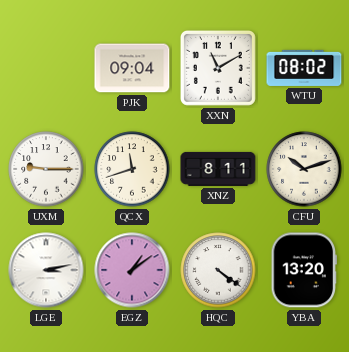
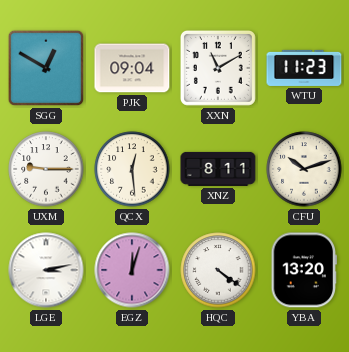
SGG: none -> 12:50
WTU: 08:02 -> 11:23
QCX: 11:42 -> 12:29
EGZ: 1:09 -> 12:03
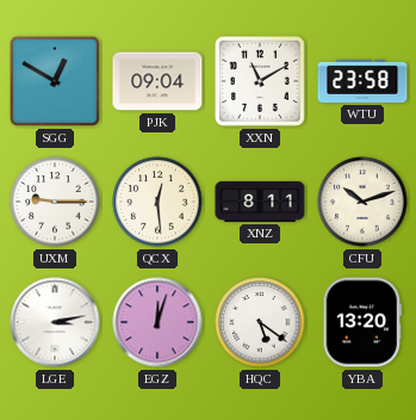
WTU: 11:23 -> 23:58
HQC: 4:21 -> 5:21
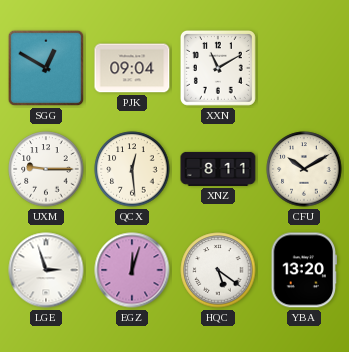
WTU: 23:58 -> none
CFU: 10:12 -> 10:10
LGE: 3:13 -> 2:57
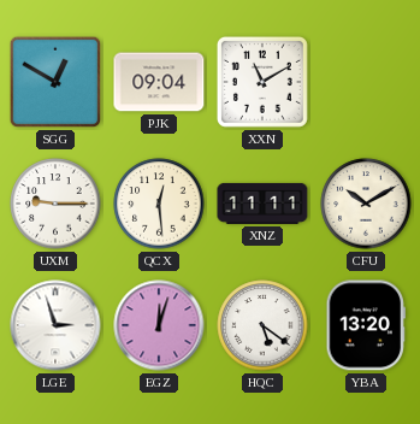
XNZ: 8:11 -> 11:11
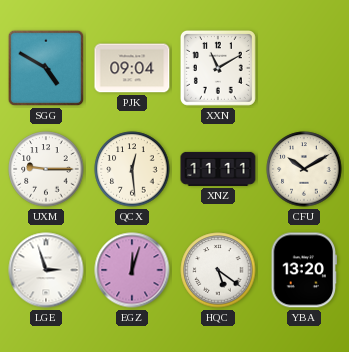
SGG: 12:50 -> 4:50
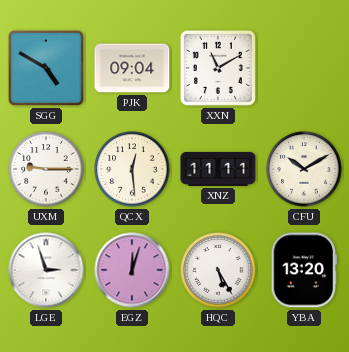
HQC: 5:21 -> 5:25
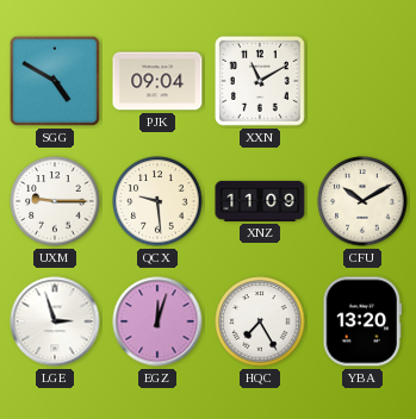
QCX: 12:29 -> 9:29
XNZ: 11:11 -> 11:09
HQC: 5:25 -> 7:25
